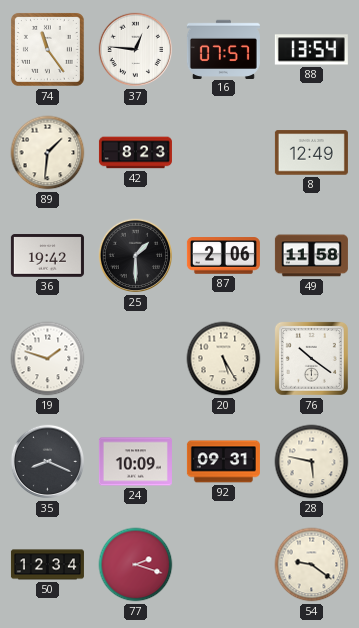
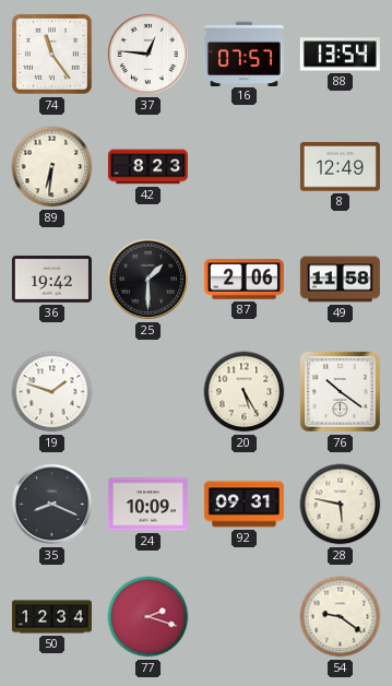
89: 1:31 -> 6:31
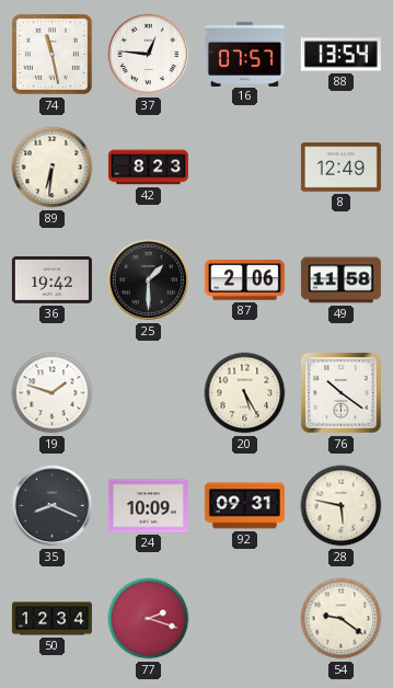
74: 11:24 -> 11:28
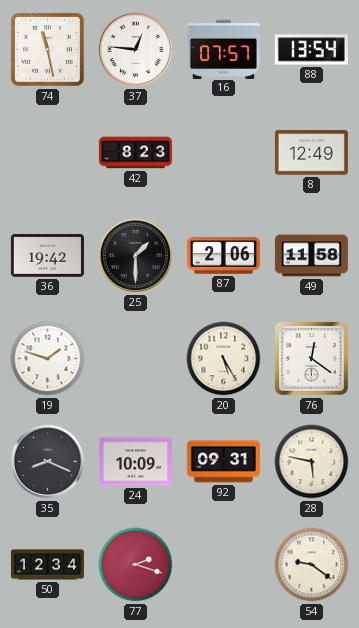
89: 6:31 -> none
76: 10:21 -> 12:21
